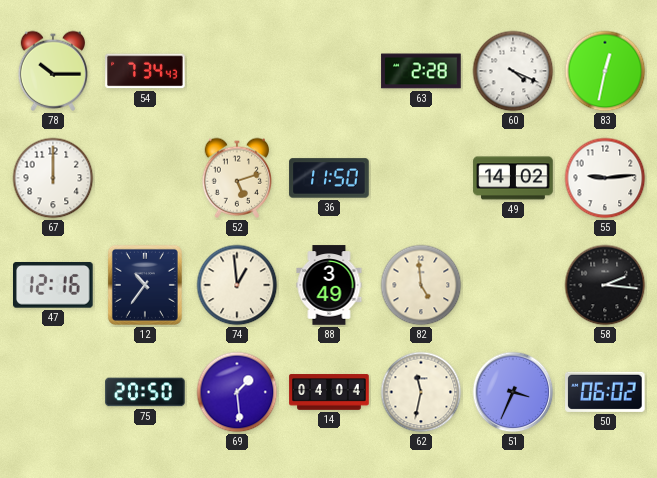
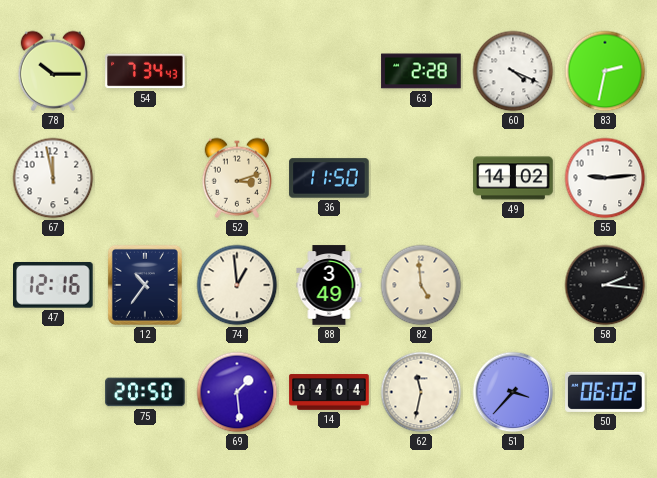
83: 12:32 -> 2:32
67: 12:00 -> 11:58
52: 5:12 -> 3:12
51: 3:34 -> 3:37
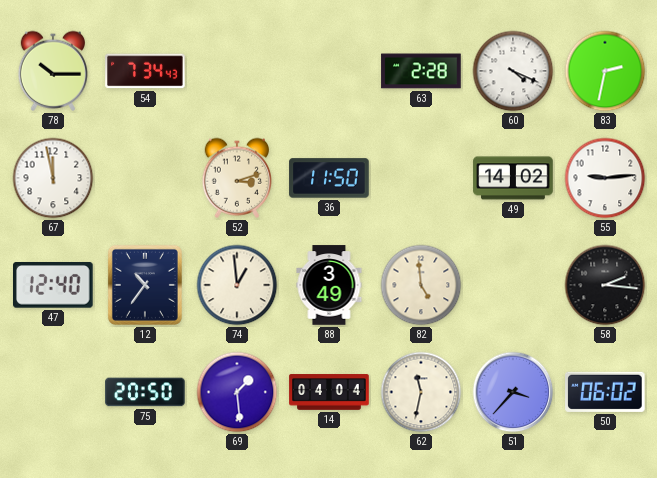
47: 12:16 -> 12:40
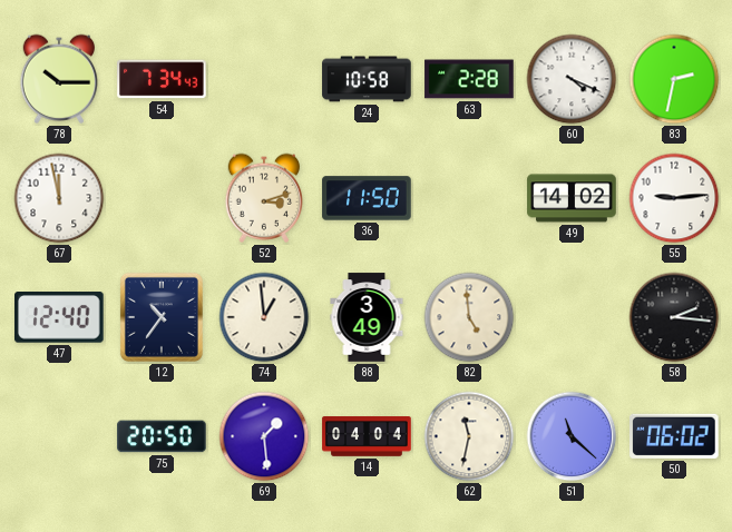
24: none -> 10:58
51: 3:37 -> 11:22
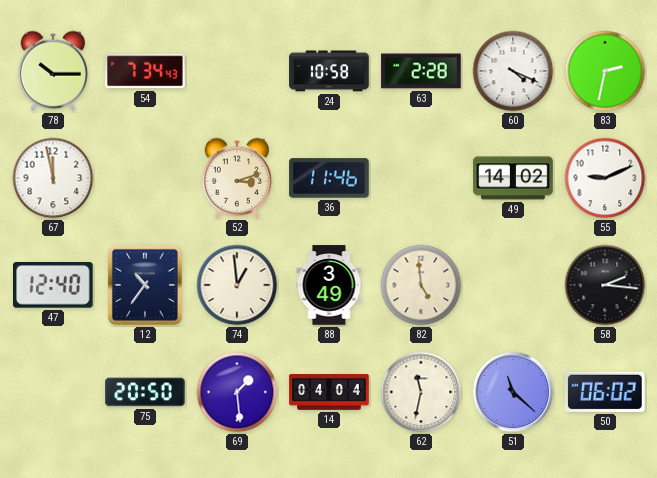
36: 11:50 -> 11:46
55: 9:14 -> 9:11
